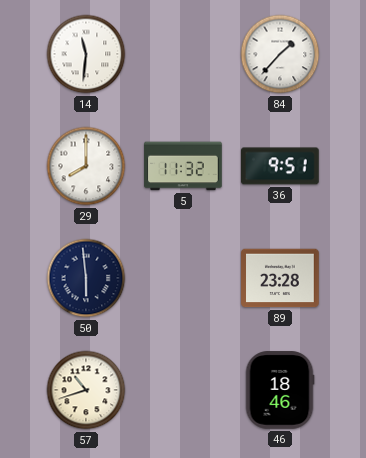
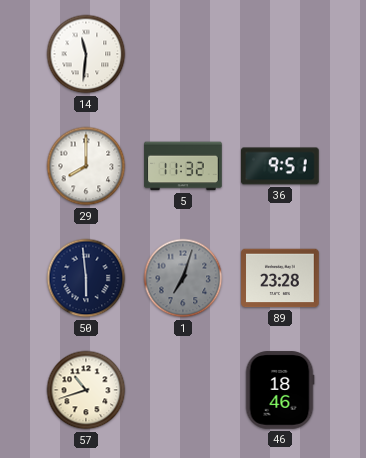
84: 1:37 -> none
1: none -> 7:03
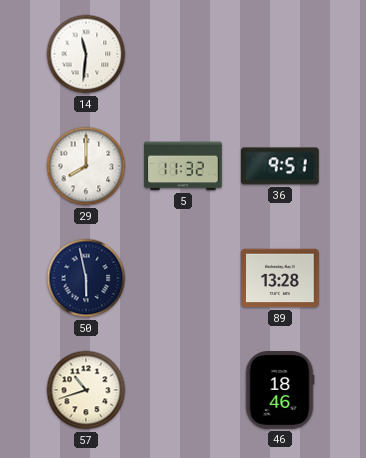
50: 5:59 -> 5:58
1: 7:03 -> none
89: 23:28 -> 13:28
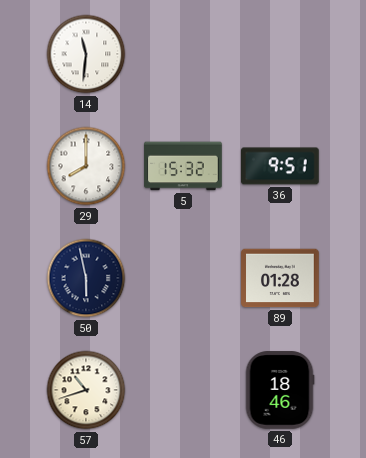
5: 11:32 -> 15:32
89: 13:28 -> 01:28
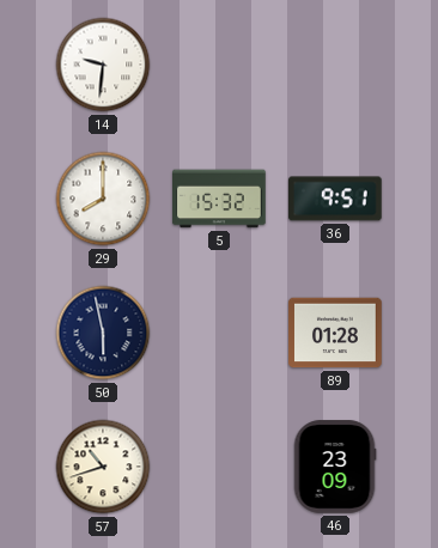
14: 11:31 -> 9:31
46: 18:46 -> 23:09
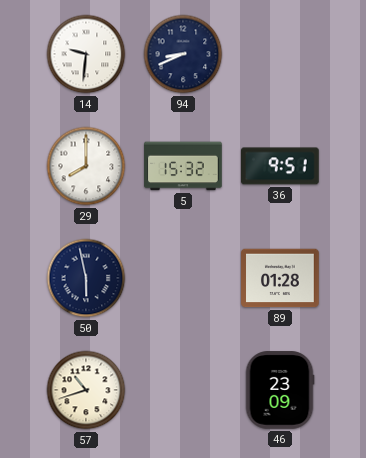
94: none -> 8:41
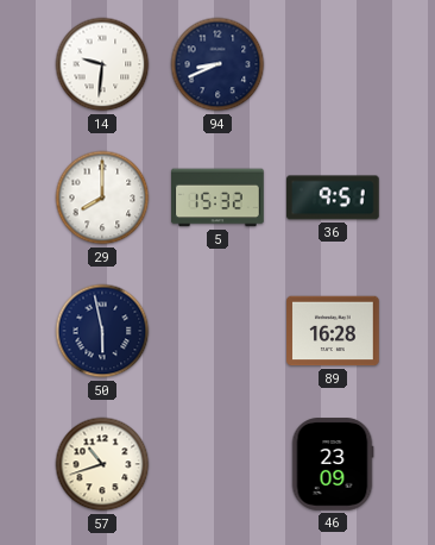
89: 01:28 -> 16:28
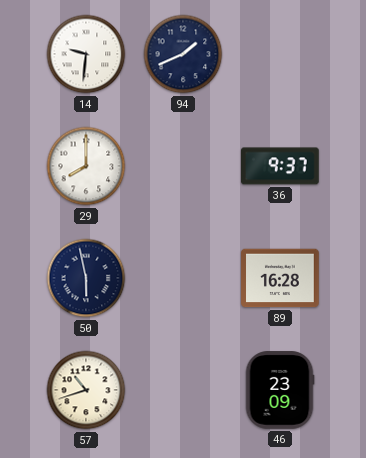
94: 8:41 -> 1:41
5: 15:32 -> none
36: 9:51 -> 9:37
